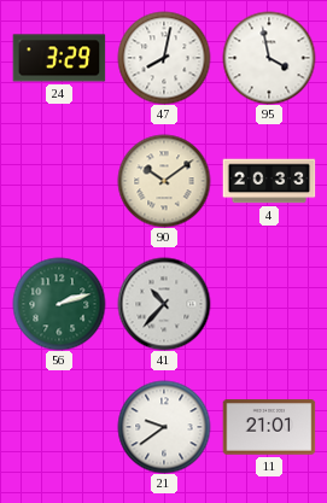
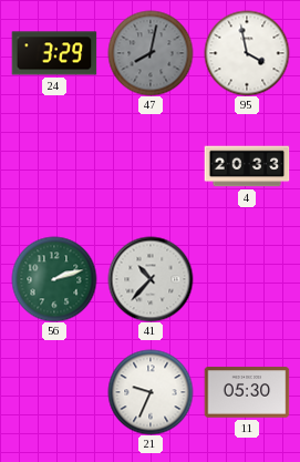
47 dial: white -> grey
90: 10:09 -> none
21: 9:39 -> 9:34
11: 21:01 -> 05:30
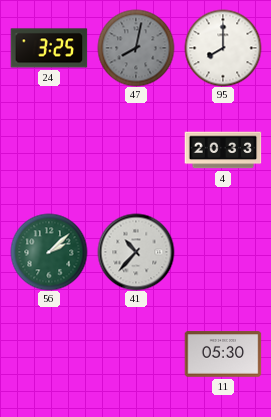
24: 3:29 -> 3:25
95: 3:58 -> 8:00
56: 2:12 -> 2:08
21: 9:34 -> none
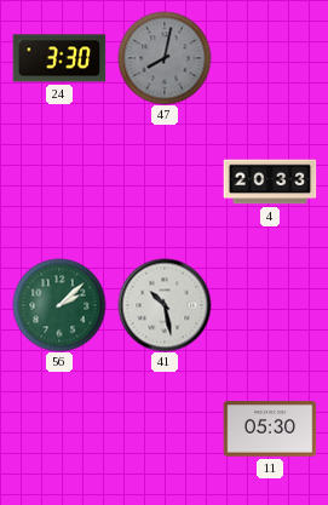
24: 3:25 -> 3:30
95: 8:00 -> none
41: 10:37 -> 10:28
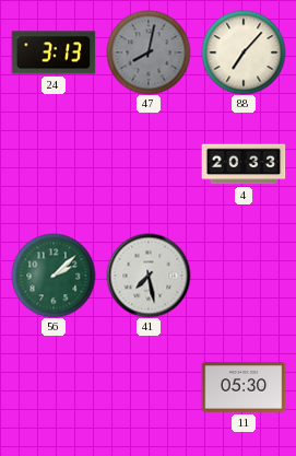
24: 3:30 -> 3:13
88: none -> 7:07
41: 10:28 -> 7:28
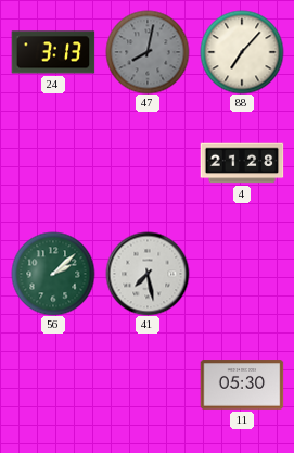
4: 20:33 -> 21:28
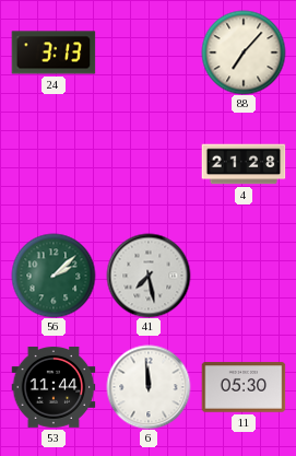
47: 8:02 -> none
53: none -> 11:44
6: none -> 11:59
